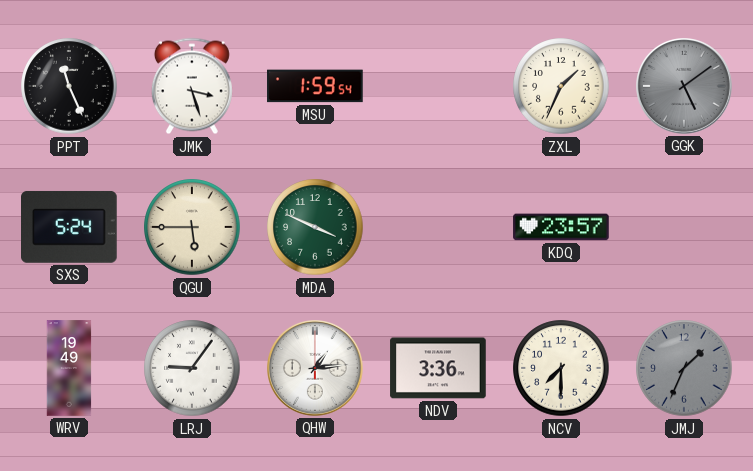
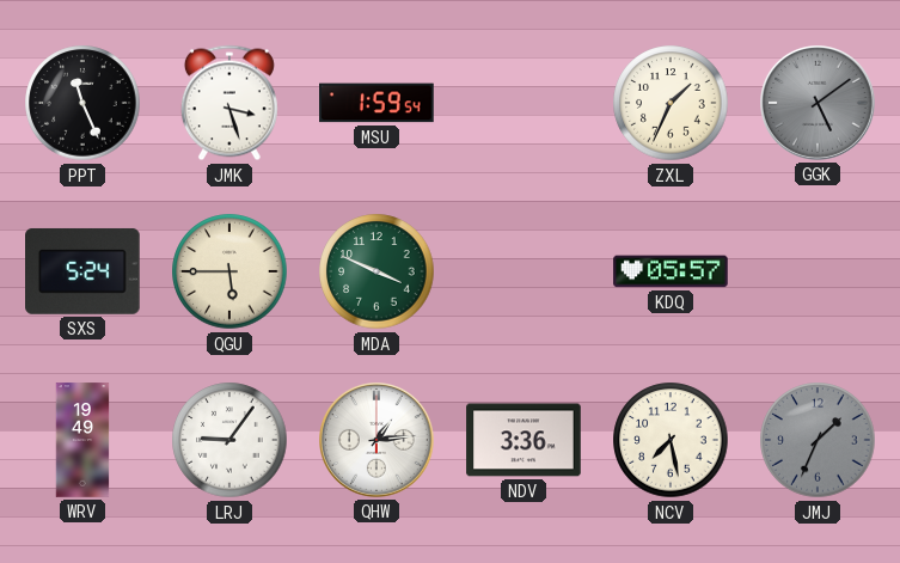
KDQ: 23:57 -> 05:57
NCV: 7:30 -> 7:28
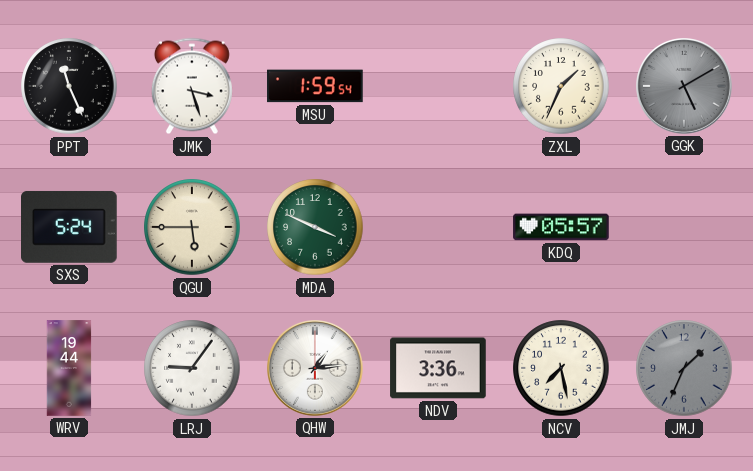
GGK: 5:09 -> 5:10
WRV: 19:49 -> 19:44
